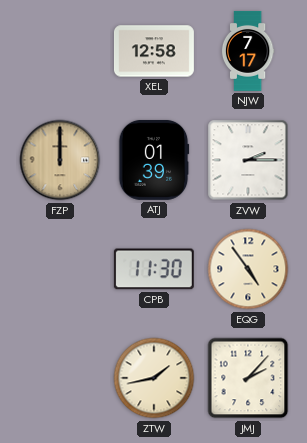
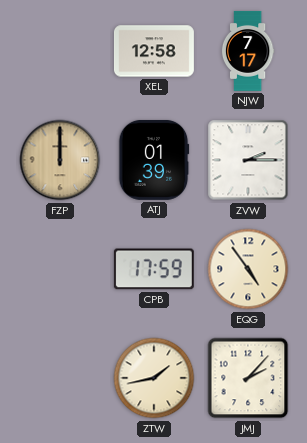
CPB: 11:30 -> 17:59
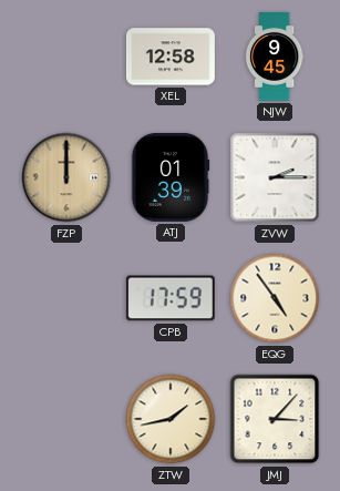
NJW: 7:17 -> 9:45
JMJ: 2:07 -> 3:07
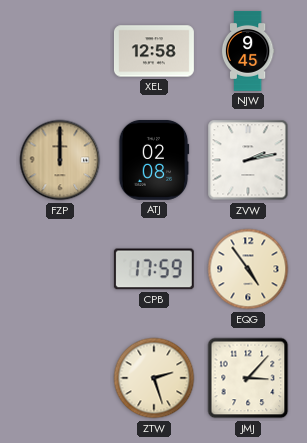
ATJ: 01:39 -> 02:08
ZVW: 2:15 -> 2:13
ZTW: 1:43 -> 2:27
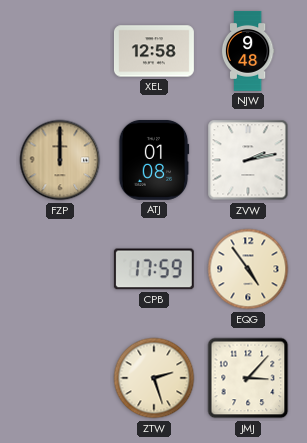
NJW: 9:45 -> 9:48
ATJ: 02:08 -> 01:08
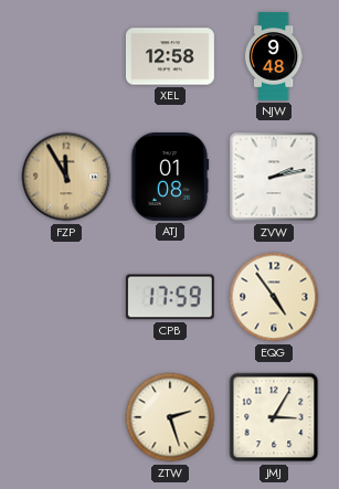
FZP: 12:00 -> 11:55
JMJ: 3:07 -> 3:05
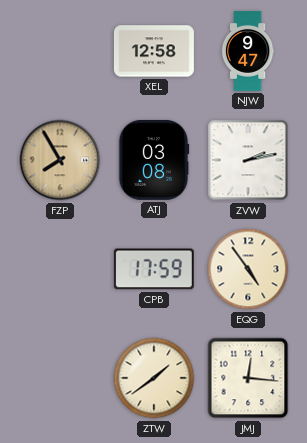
NJW: 9:48 -> 9:47
FZP: 11:55 -> 7:55
ATJ: 01:08 -> 03:08
ZTW: 2:27 -> 1:39
JMJ: 3:05 -> 12:16
